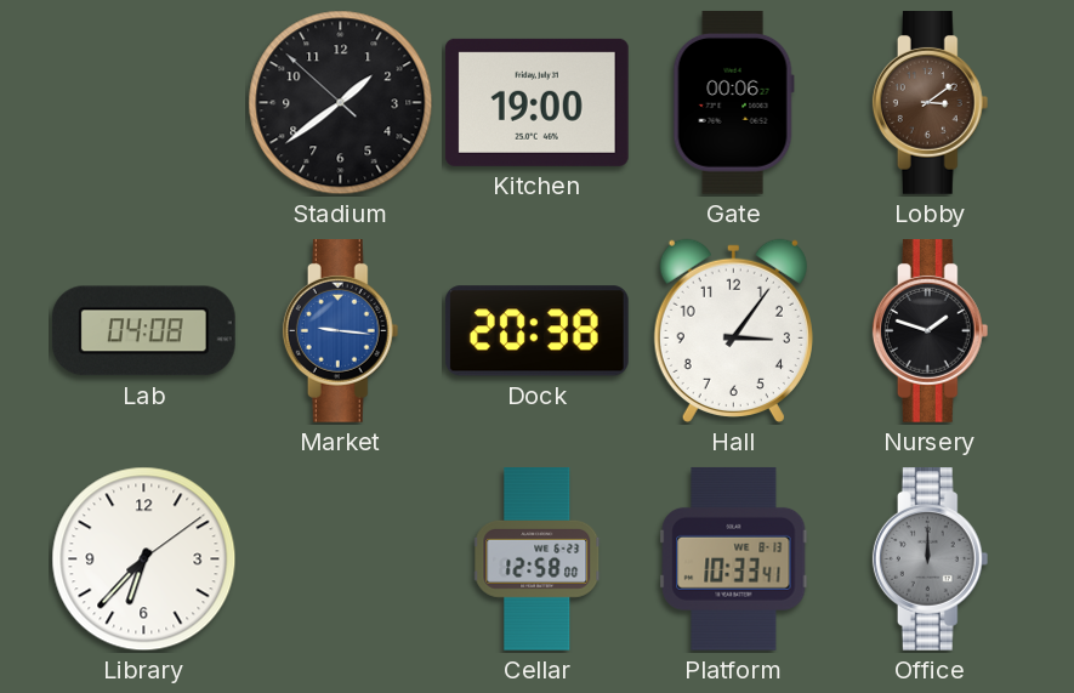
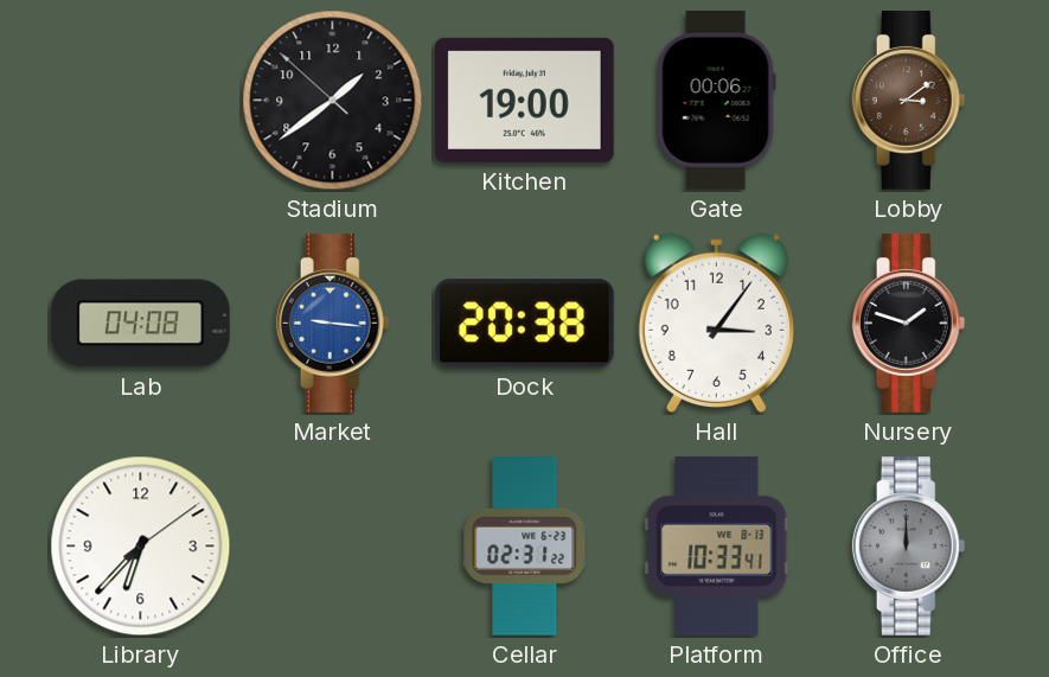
Cellar: 12:58 -> 02:31
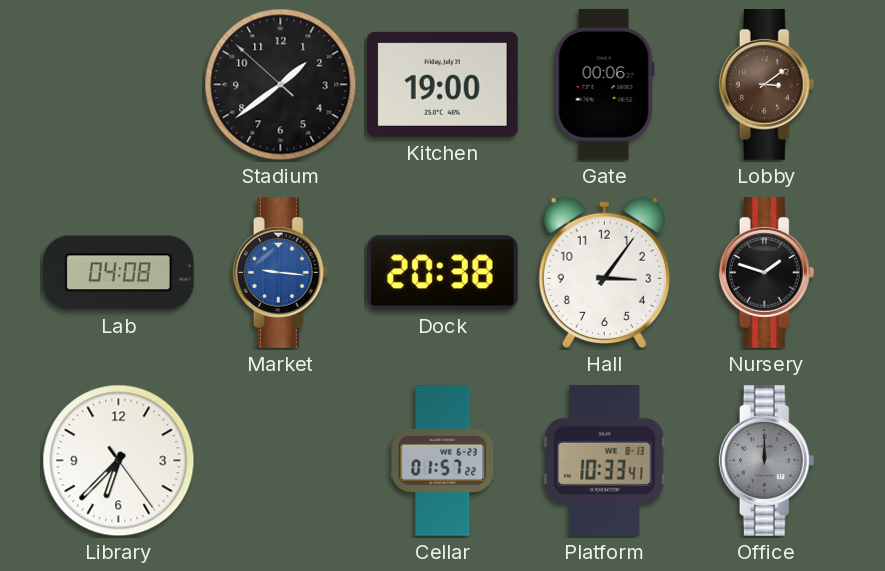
Library: 6:37:09 -> 6:37:24
Cellar: 02:31 -> 01:57
